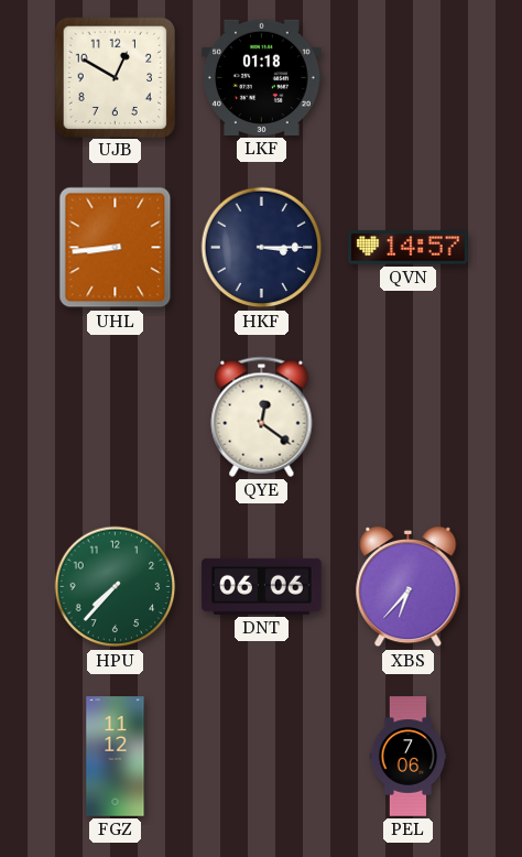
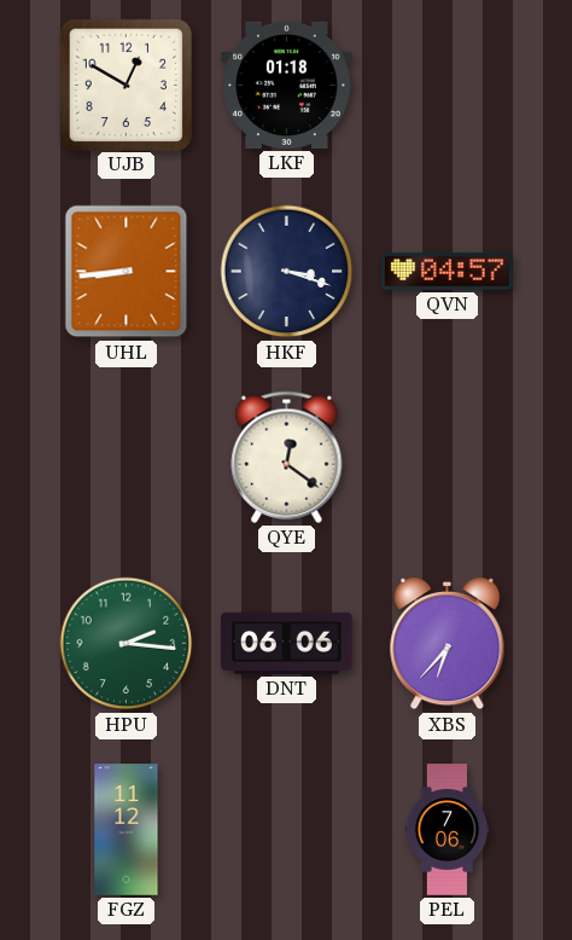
HKF: 3:15 -> 3:18
QVN: 14:57 -> 04:57
HPU: 7:37 -> 2:16
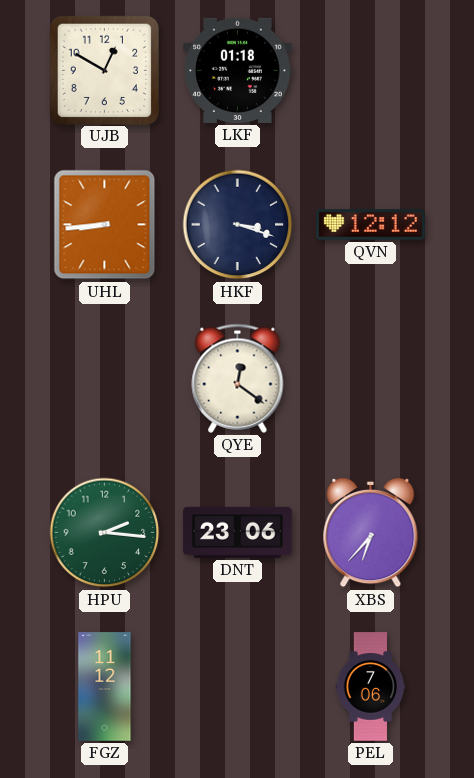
QVN: 04:57 -> 12:12
DNT: 06:06 -> 23:06
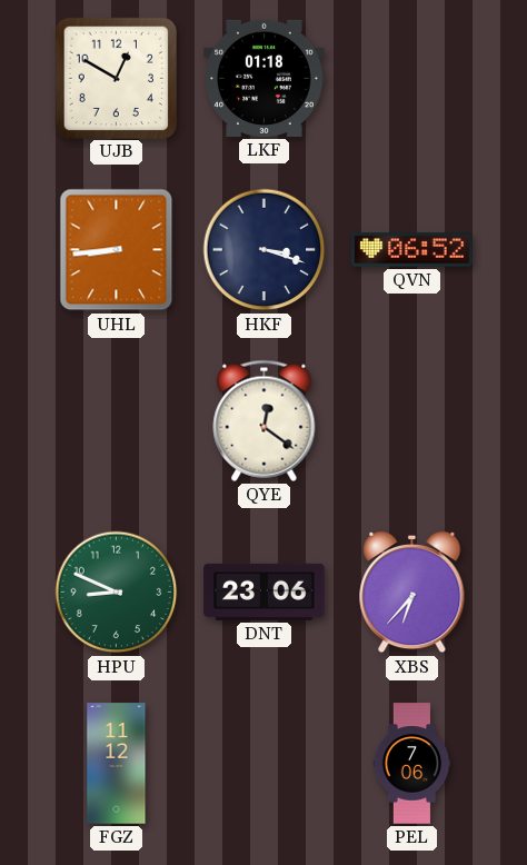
QVN: 12:12 -> 06:52
HPU: 2:16 -> 8:49
